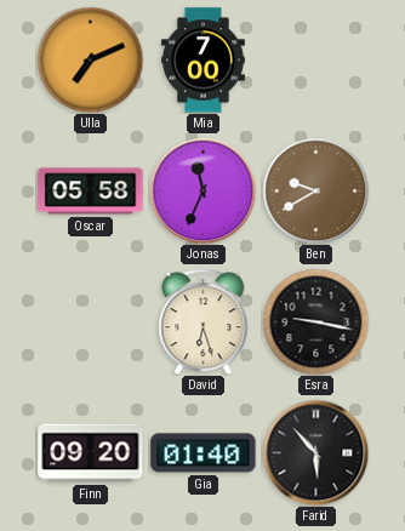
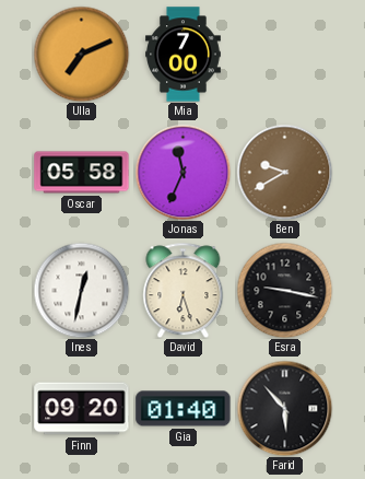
Ines: none -> 12:32
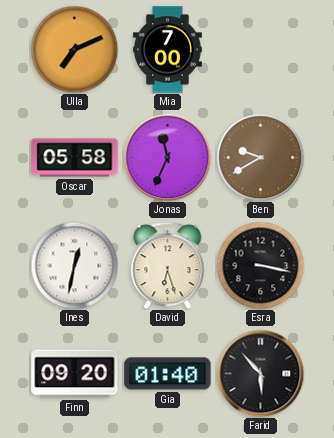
Esra: 9:17 -> 3:17
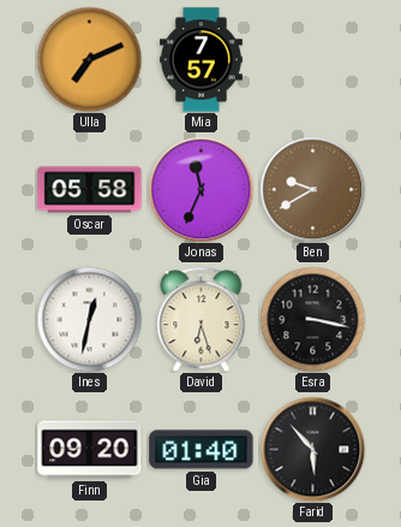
Mia: 7:00 -> 7:57
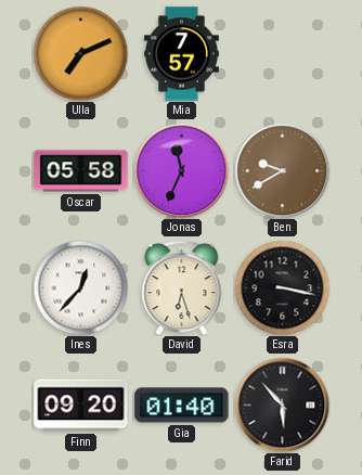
Ines: 12:32 -> 12:37
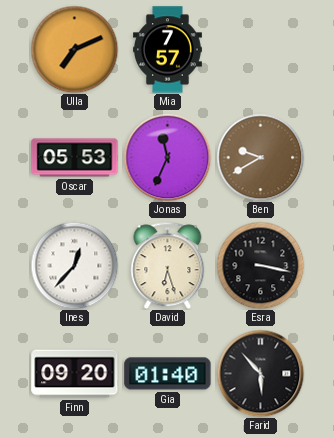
Oscar: 05:58 -> 05:53
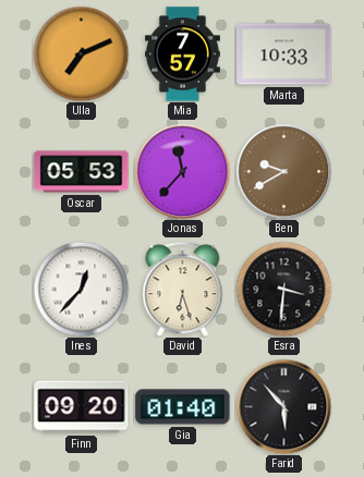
Marta: none -> 10:33
Jonas: 11:34 -> 11:37
Esra: 3:17 -> 3:31
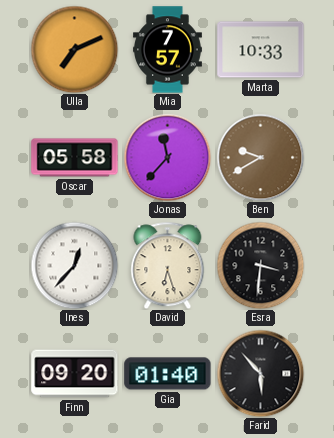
Oscar: 05:53 -> 05:58
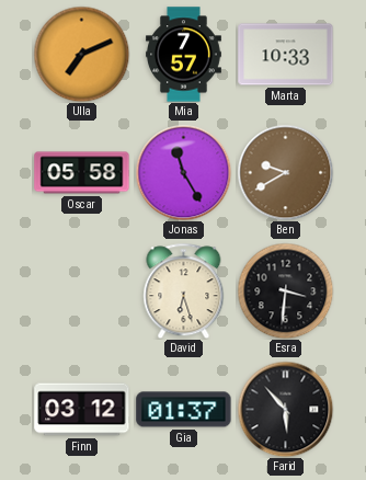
Jonas: 11:37 -> 11:25
Ines: 12:37 -> none
Finn: 09:20 -> 03:12
Gia: 01:40 -> 01:37
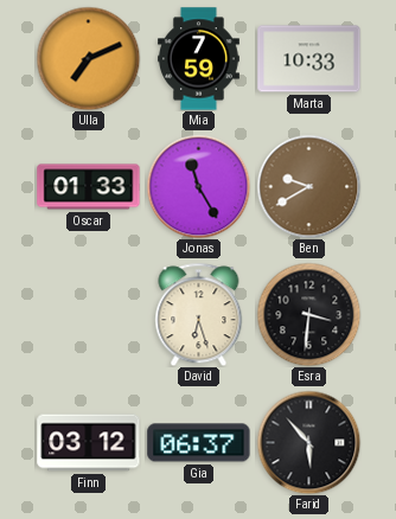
Mia: 7:57 -> 7:59
Oscar: 05:58 -> 01:33
Gia: 01:37 -> 06:37
